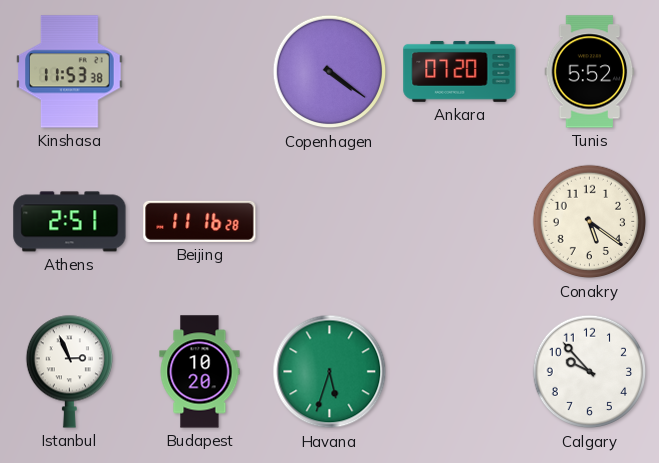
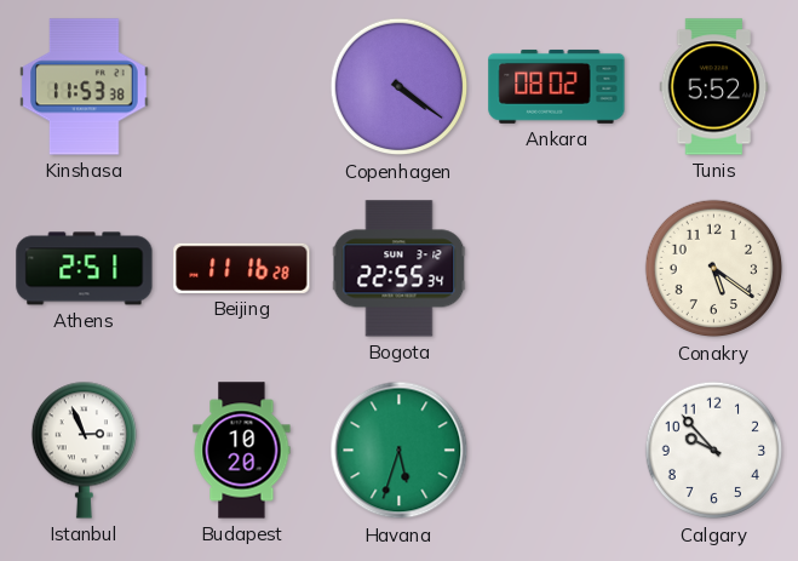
Ankara: 07:20 -> 08:02
Bogota: none -> 22:55
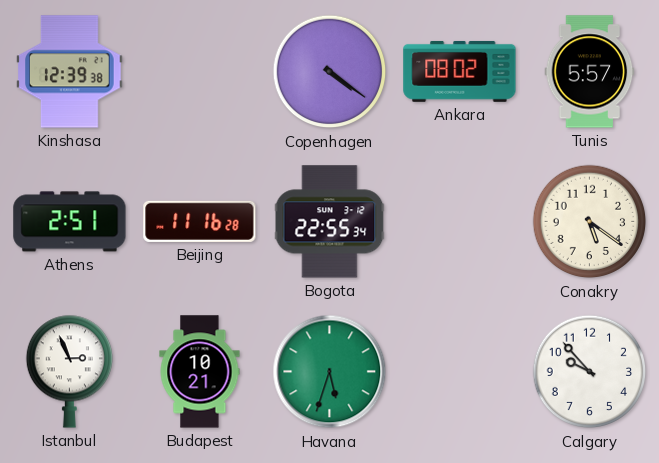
Kinshasa: 11:53 -> 12:39
Tunis: 5:52 -> 5:57
Budapest: 10:20 -> 10:21
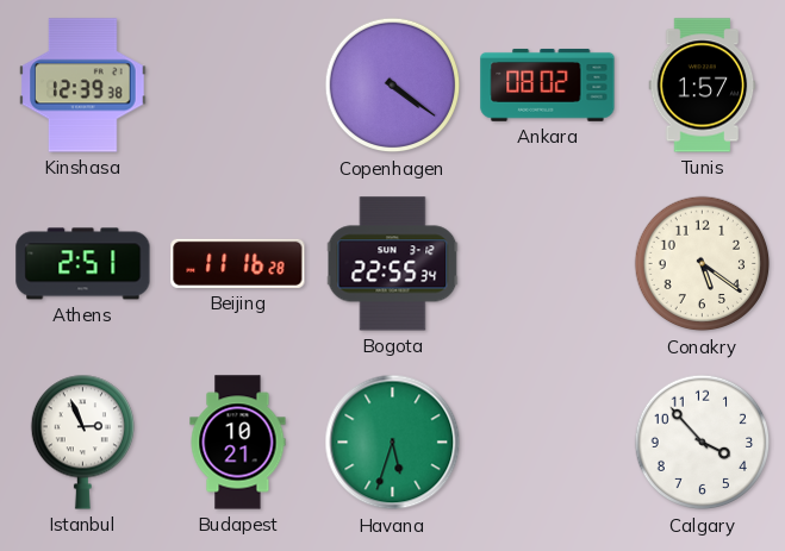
Tunis: 5:57 -> 1:57
Calgary: 9:53 -> 3:53
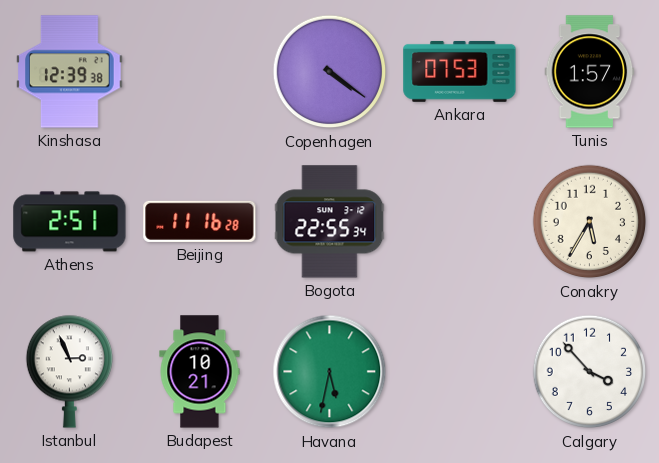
Ankara: 08:02 -> 07:53
Conakry: 5:21 -> 5:35
Havana: 5:33 -> 5:32
